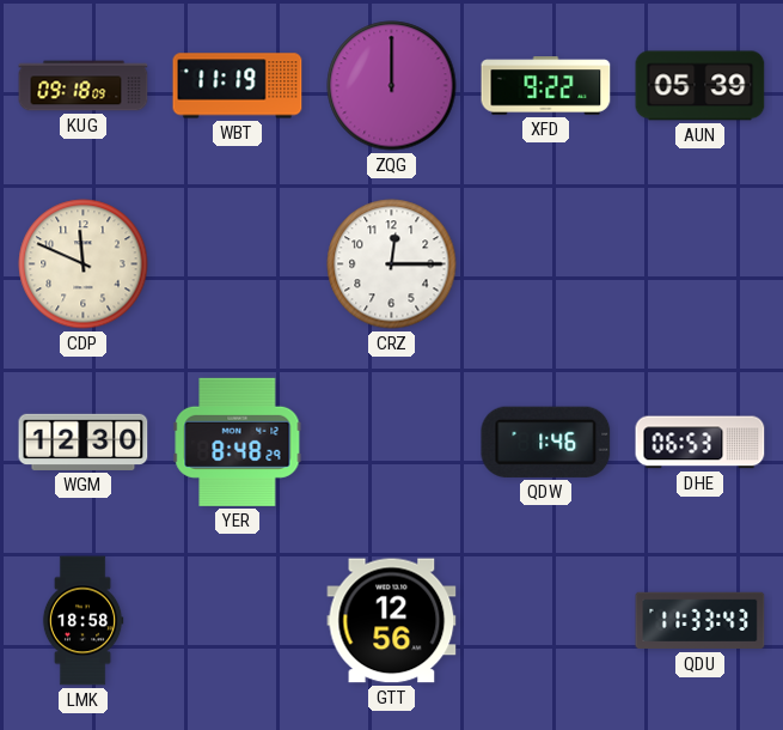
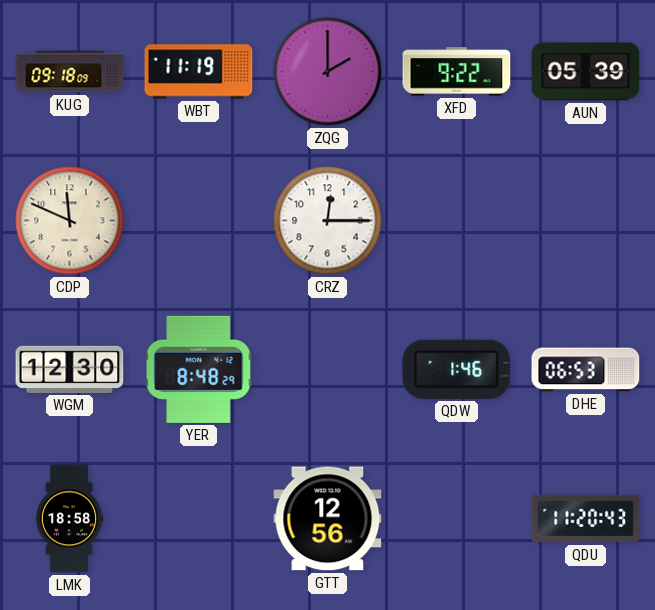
ZQG: 12:00 -> 2:00
QDU: 11:33 -> 11:20
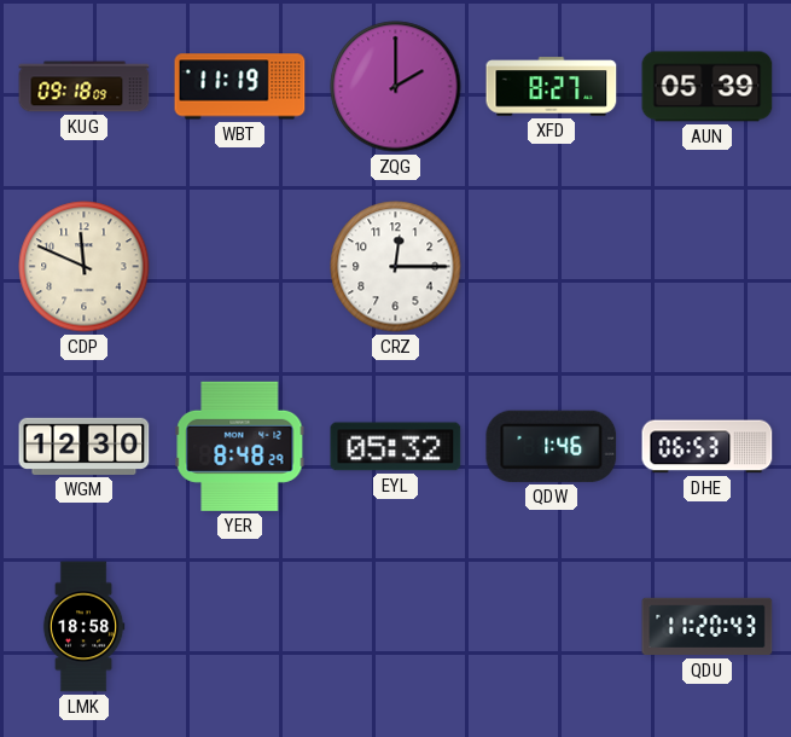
XFD: 9:22 -> 8:27
EYL: none -> 05:32
GTT: 12:56 -> none
